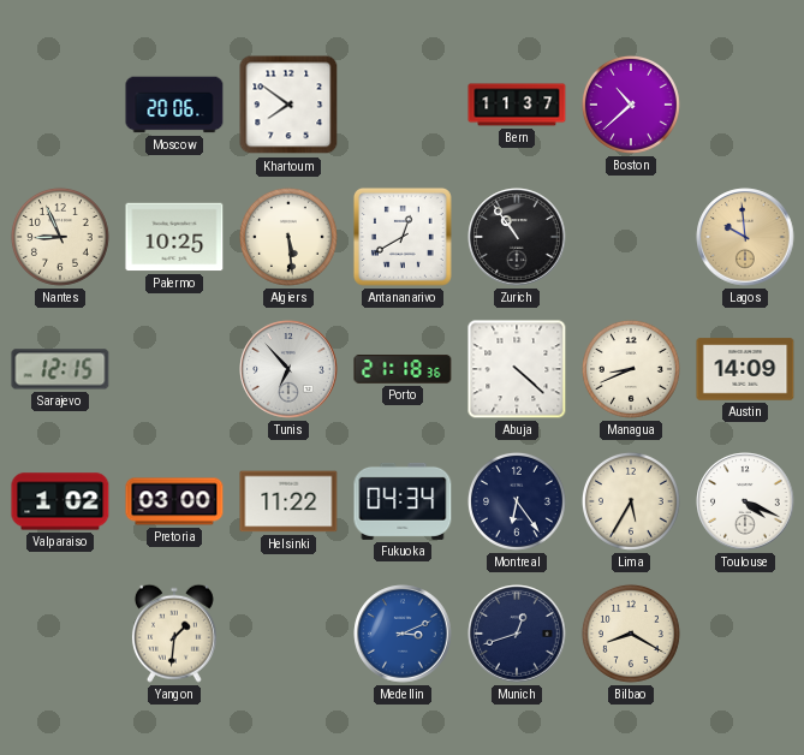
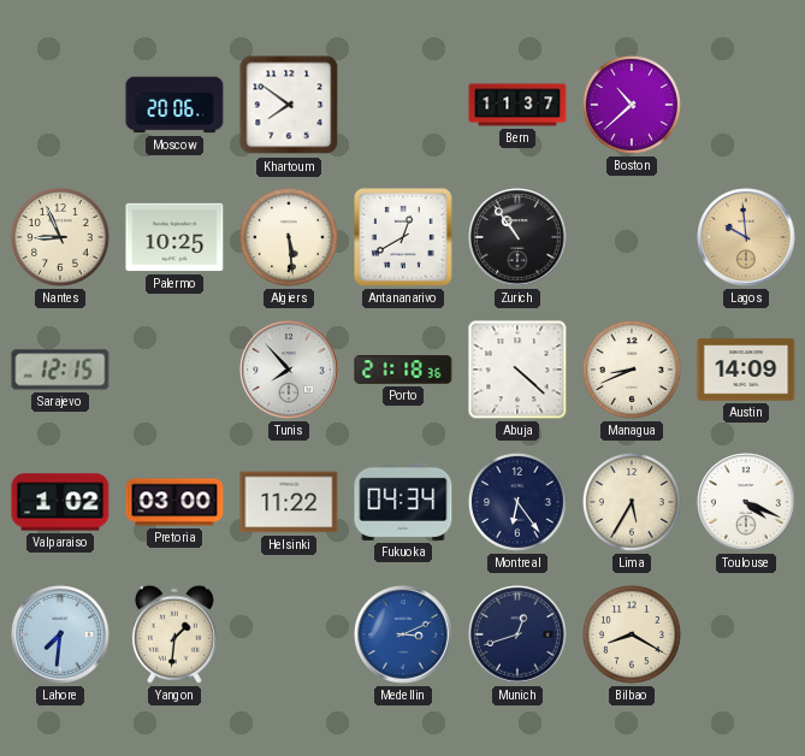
Tunis: 6:53 -> 7:53
Lahore: none -> 7:31
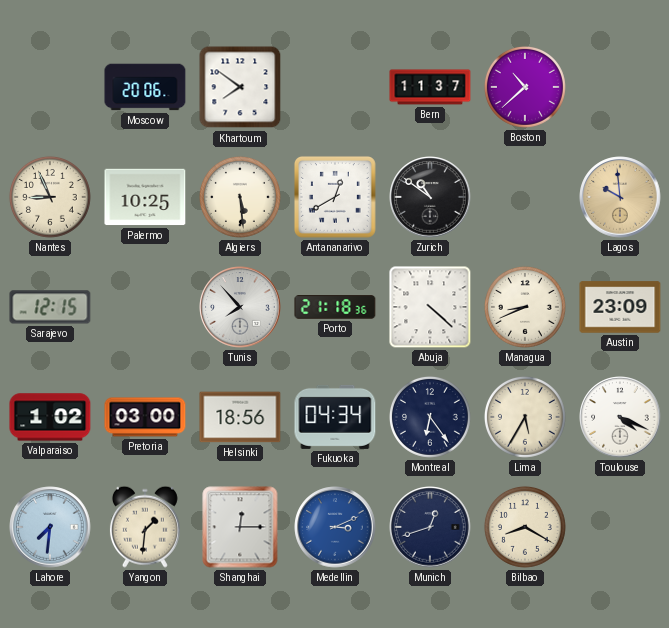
Zurich: 10:54 -> 10:51
Austin: 14:09 -> 23:09
Helsinki: 11:22 -> 18:56
Shanghai: none -> 12:15
